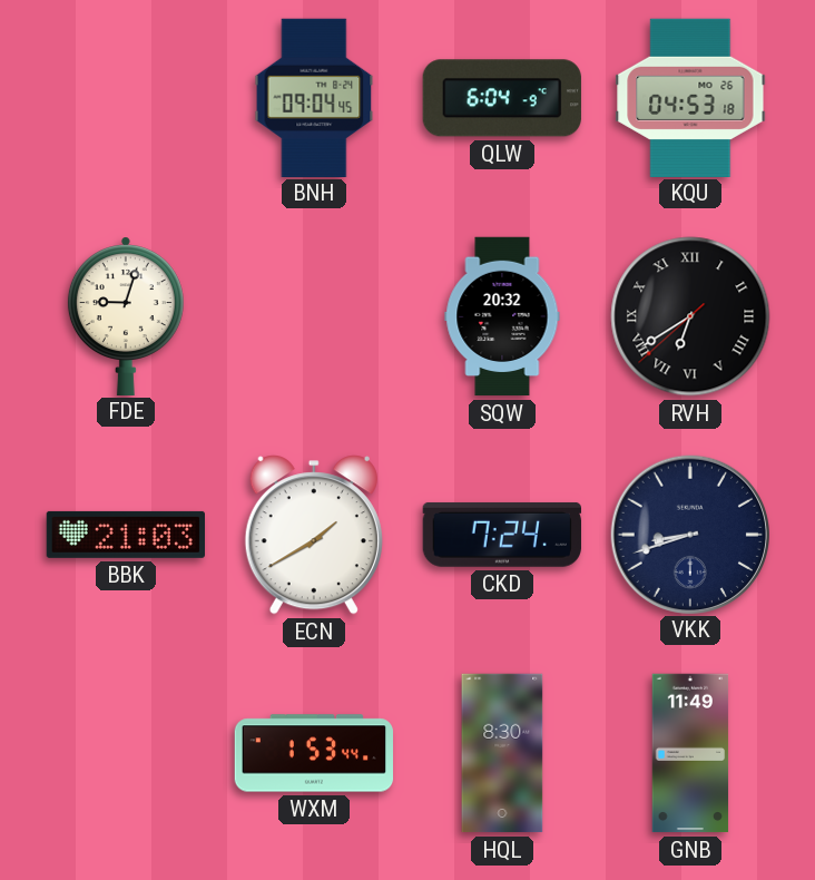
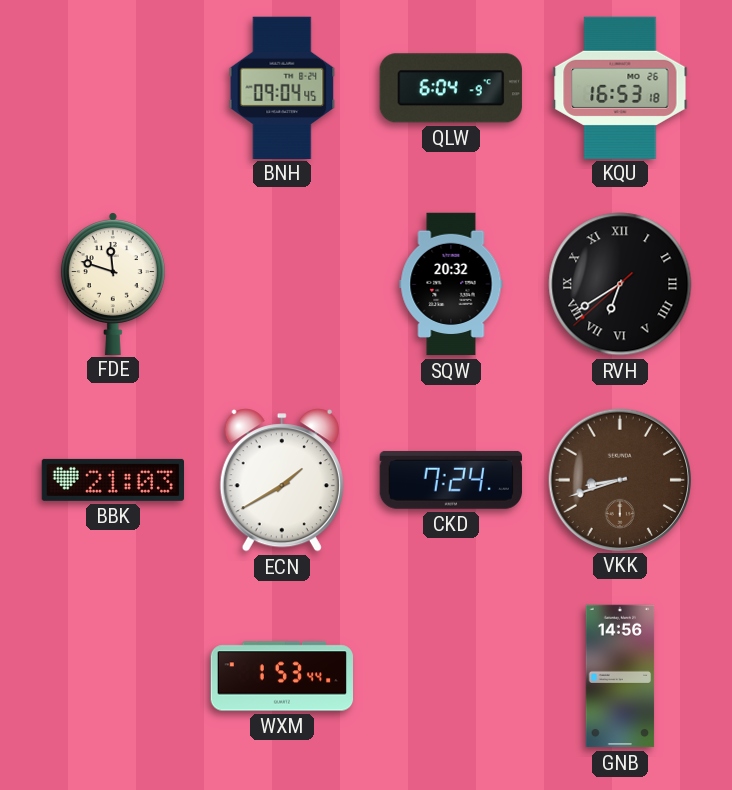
KQU: 04:53 -> 16:53
FDE: 9:03 -> 11:48
VKK dial: navy -> brown
HQL: 8:30 -> none
GNB: 11:49 -> 14:56
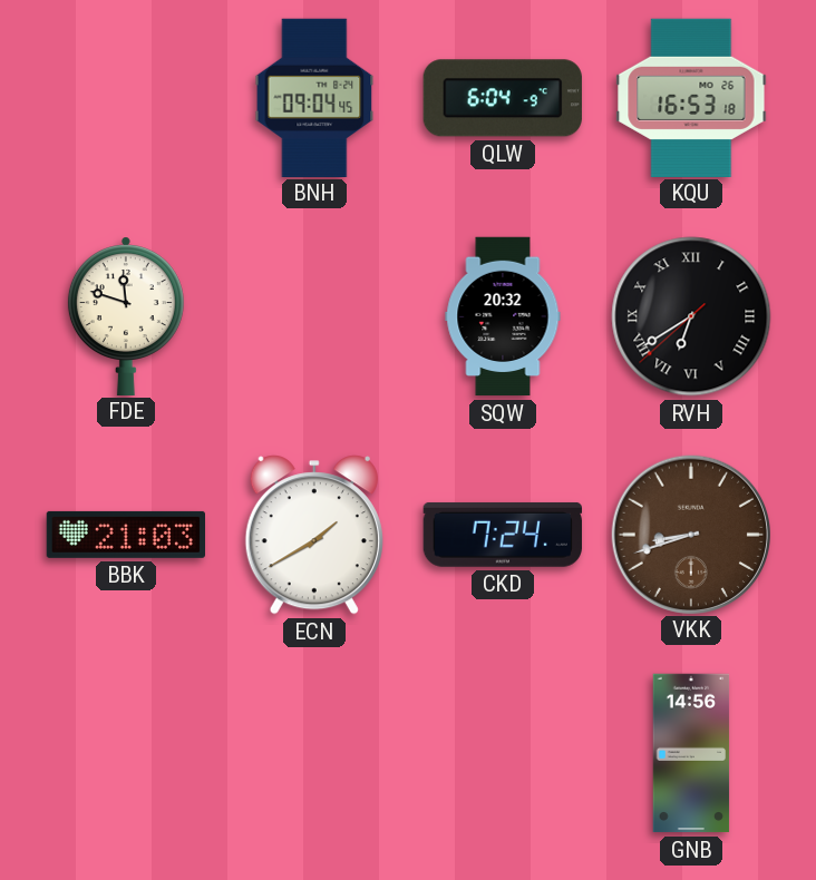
WXM: 1:53 -> none
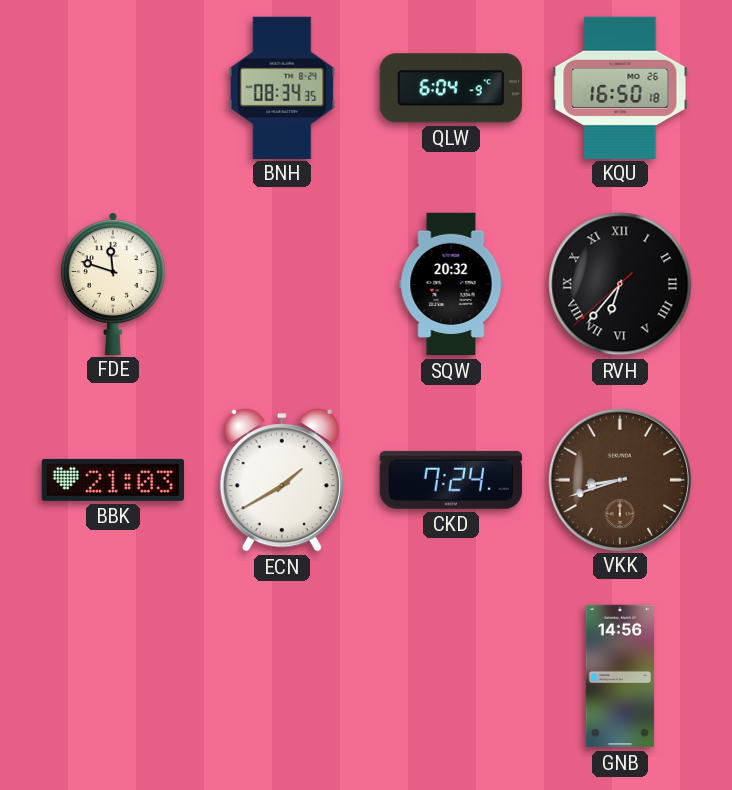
BNH: 09:04 -> 08:34
KQU: 16:53 -> 16:50
RVH: 6:39 -> 6:36
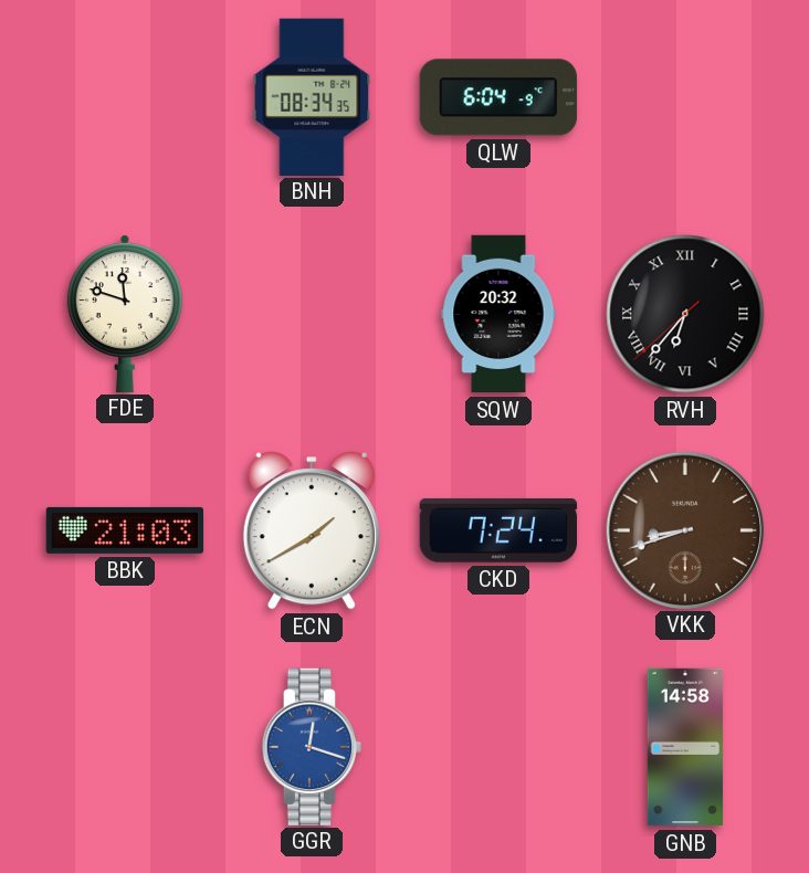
KQU: 16:50 -> none
GGR: none -> 12:18
GNB: 14:56 -> 14:58
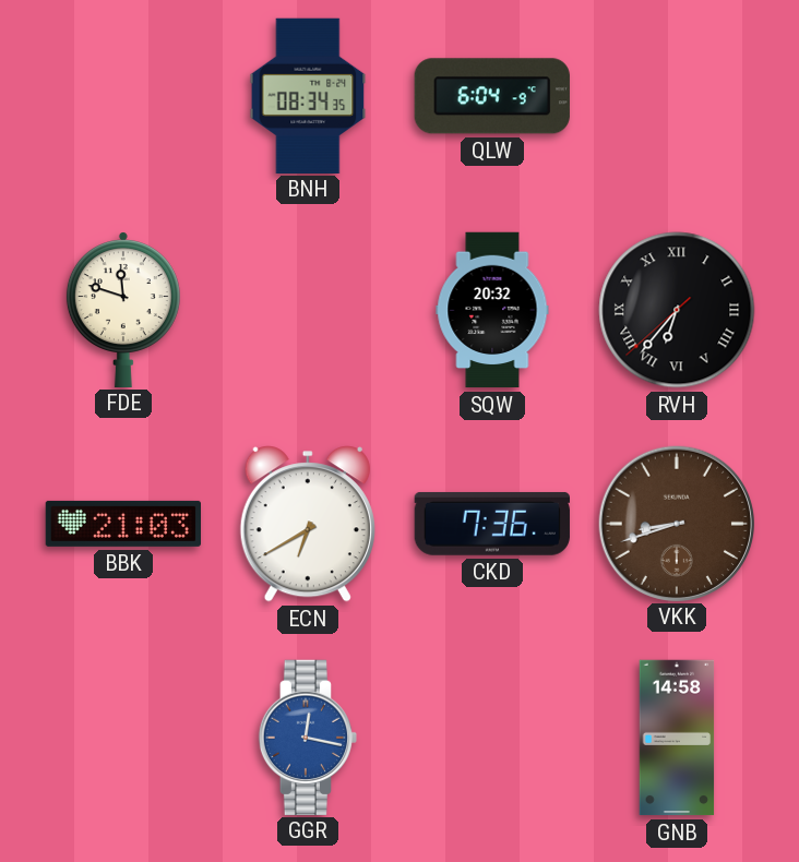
ECN: 1:40 -> 6:40
CKD: 7:24 -> 7:36
GGR: 12:18 -> 12:17
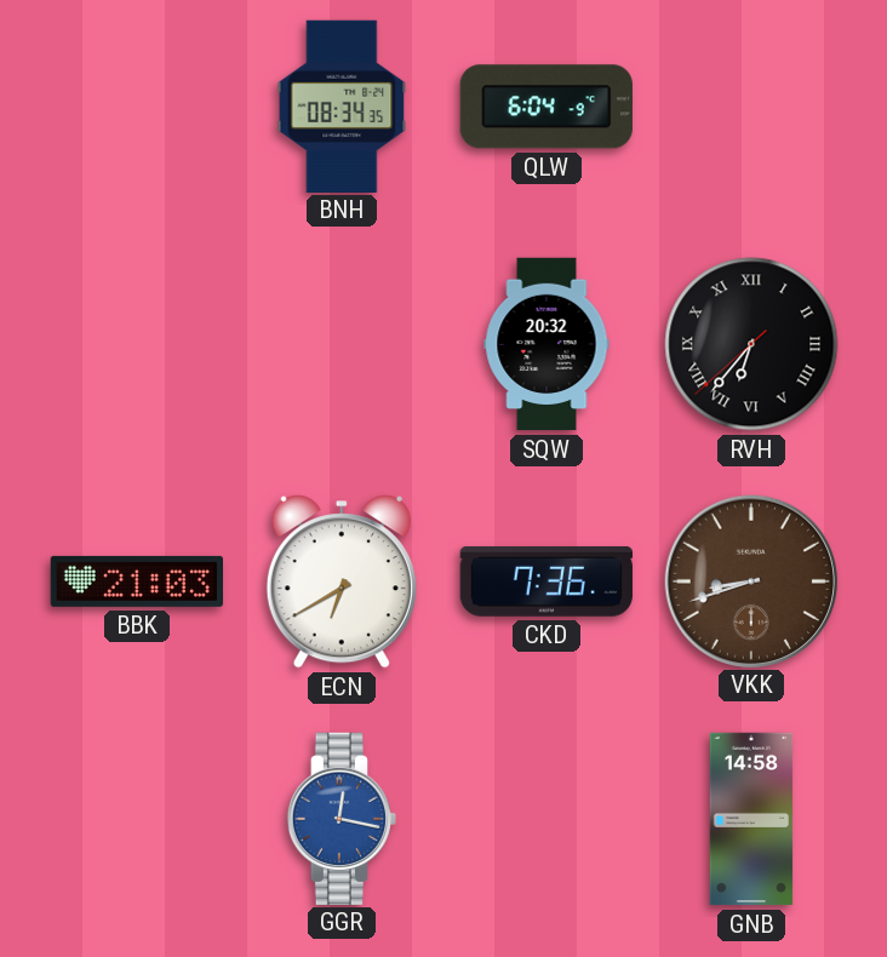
FDE: 11:48 -> none
